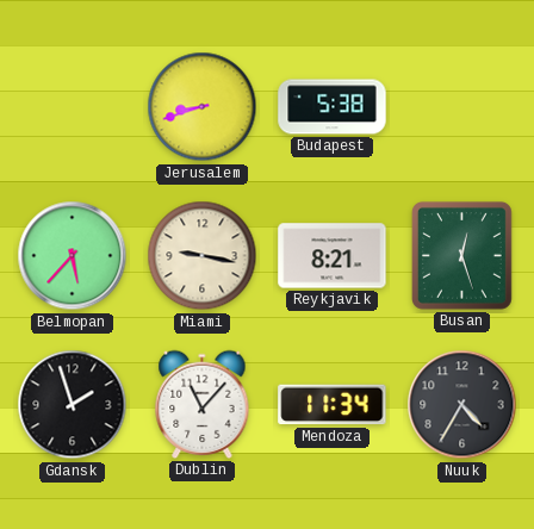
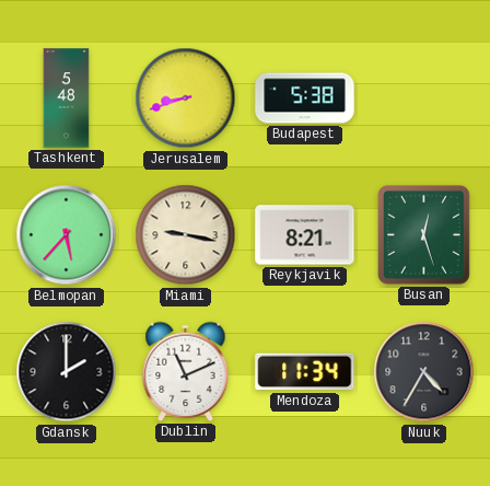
Tashkent: none -> 5:48
Gdansk: 1:57 -> 2:00
Dublin: 11:07 -> 11:11
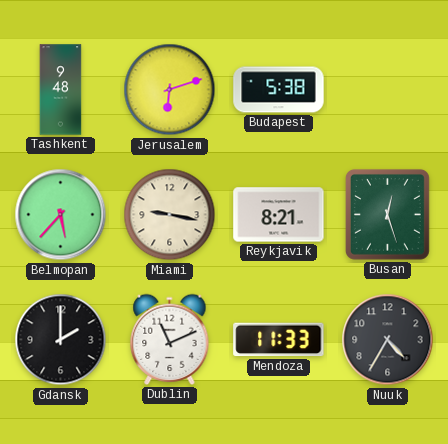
Tashkent: 5:48 -> 9:48
Jerusalem: 8:42 -> 6:12
Mendoza: 11:34 -> 11:33
